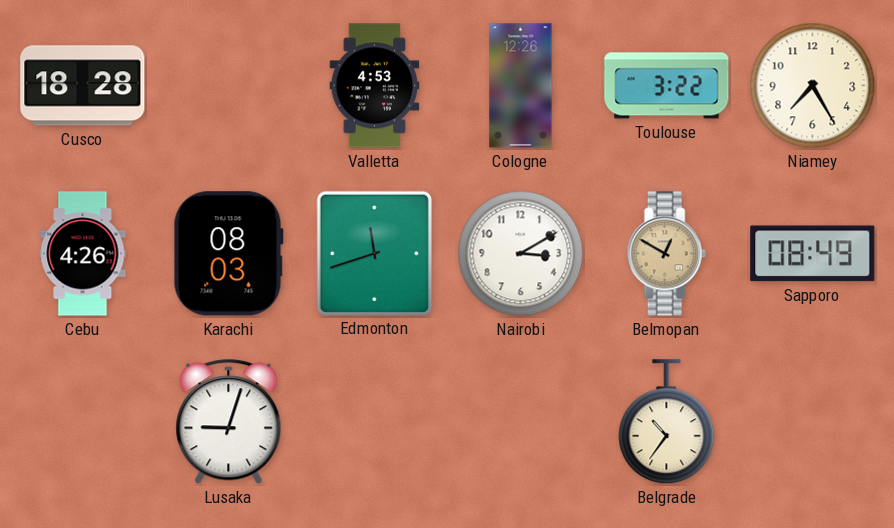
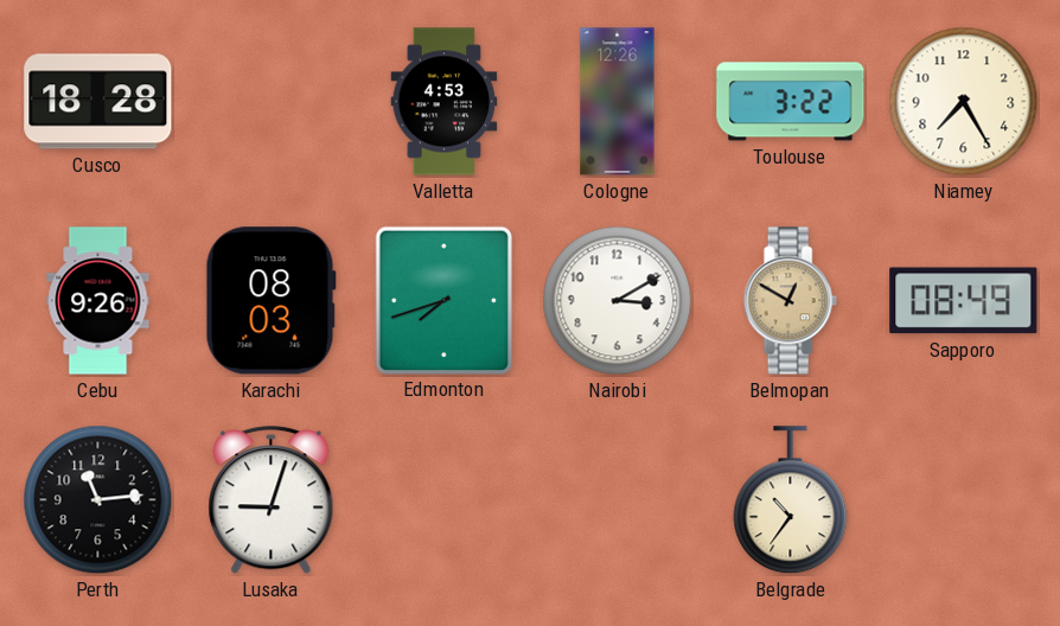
Cebu: 4:26 -> 9:26
Edmonton: 11:42 -> 7:42
Perth: none -> 11:14
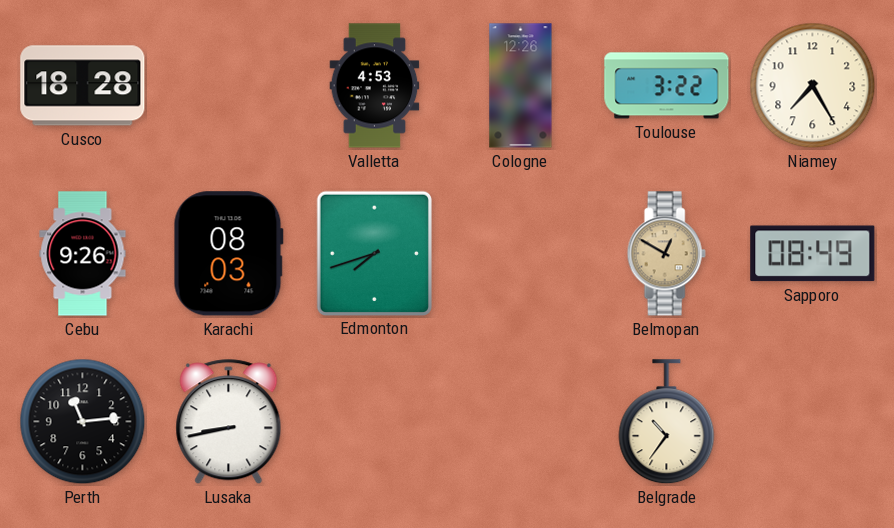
Nairobi: 3:10 -> none
Lusaka: 9:03 -> 8:43
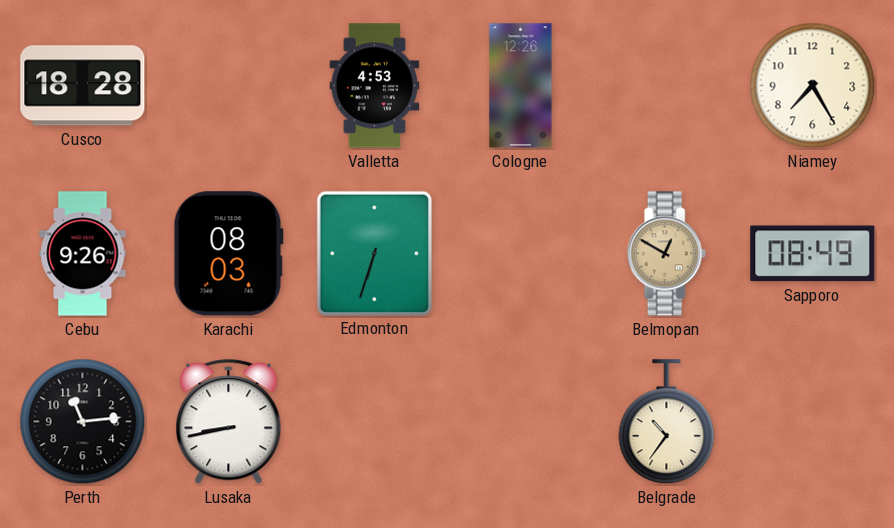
Toulouse: 3:22 -> none
Edmonton: 7:42 -> 6:33
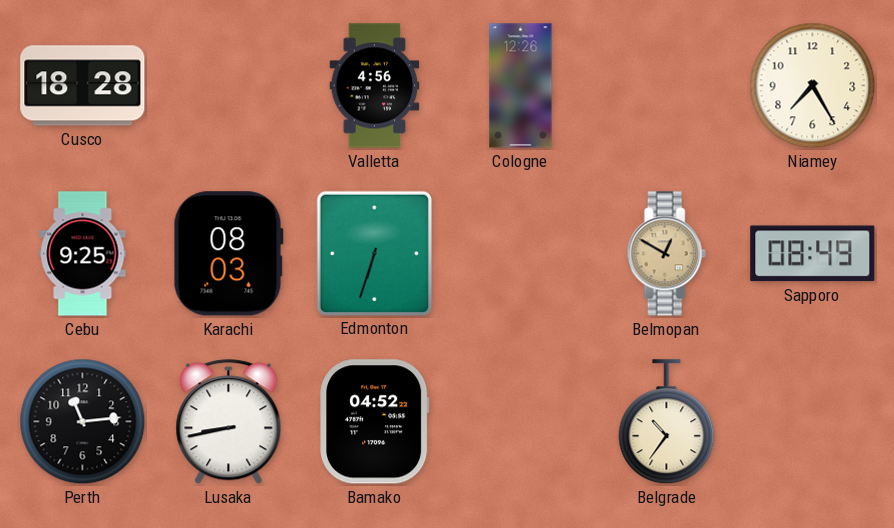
Valletta: 4:53 -> 4:56
Cebu: 9:26 -> 9:25
Bamako: none -> 04:52
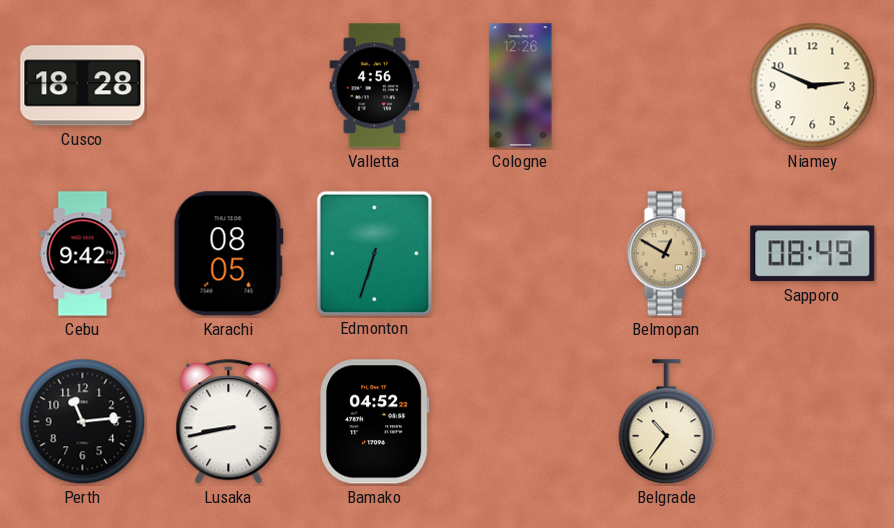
Niamey: 7:25 -> 2:49
Cebu: 9:25 -> 9:42
Karachi: 08:03 -> 08:05
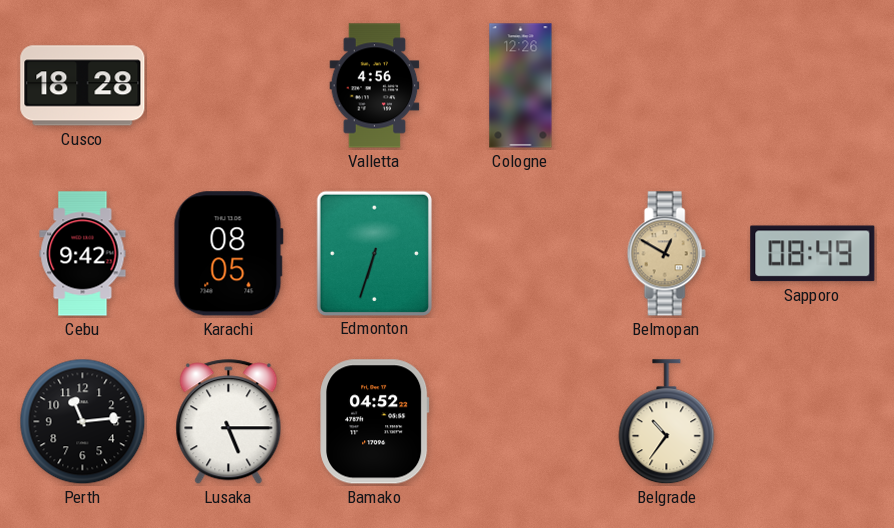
Niamey: 2:49 -> none
Lusaka: 8:43 -> 5:15
